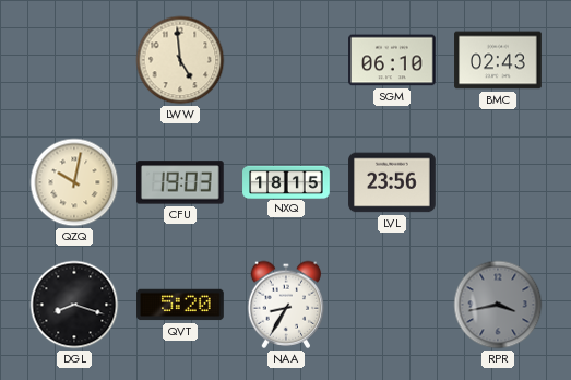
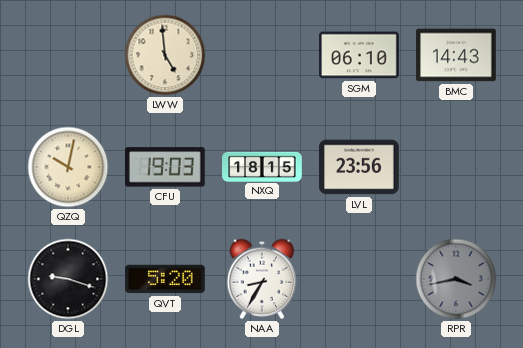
BMC: 02:43 -> 14:43
DGL: 8:18 -> 9:18
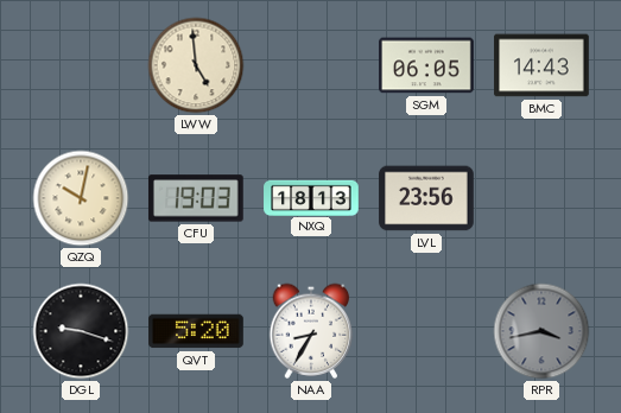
SGM: 06:10 -> 06:05
NXQ: 18:15 -> 18:13
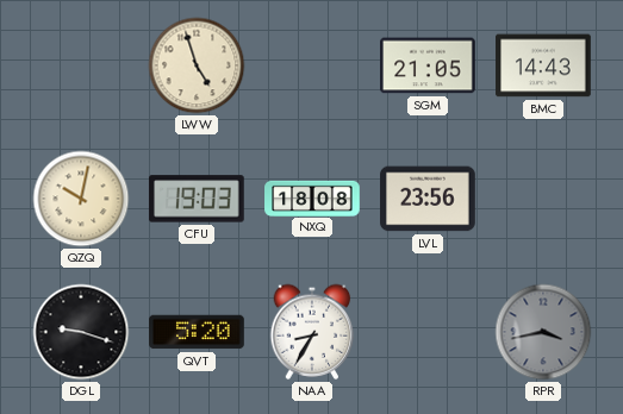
LWW: 4:59 -> 4:57
SGM: 06:05 -> 21:05
NXQ: 18:13 -> 18:08
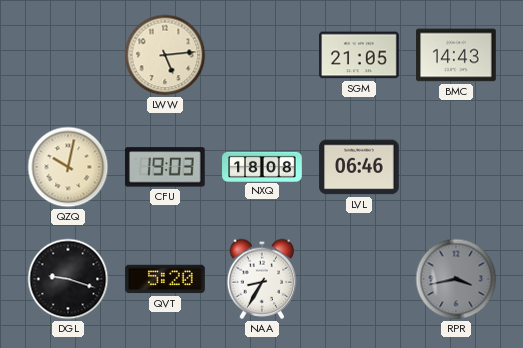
LWW: 4:57 -> 5:14
LVL: 23:56 -> 06:46
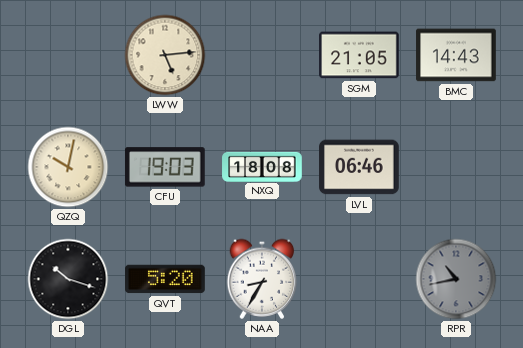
DGL: 9:18 -> 10:18
RPR: 3:43 -> 10:43
